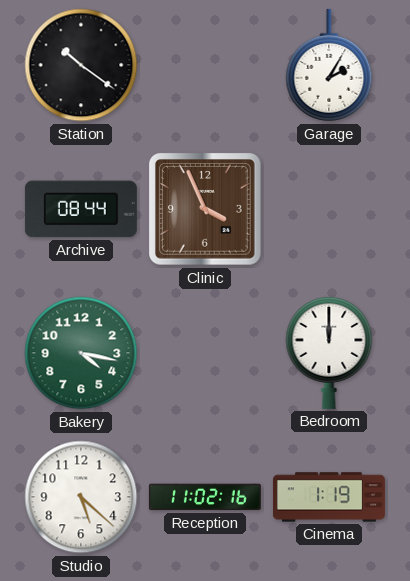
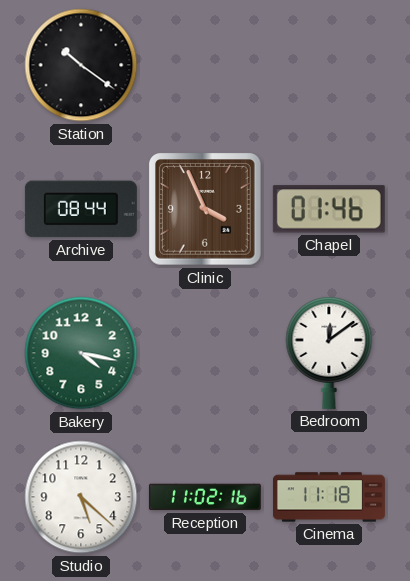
Garage: 2:05 -> none
Chapel: none -> 01:46
Bedroom: 12:00 -> 12:09
Cinema: 1:19 -> 11:18
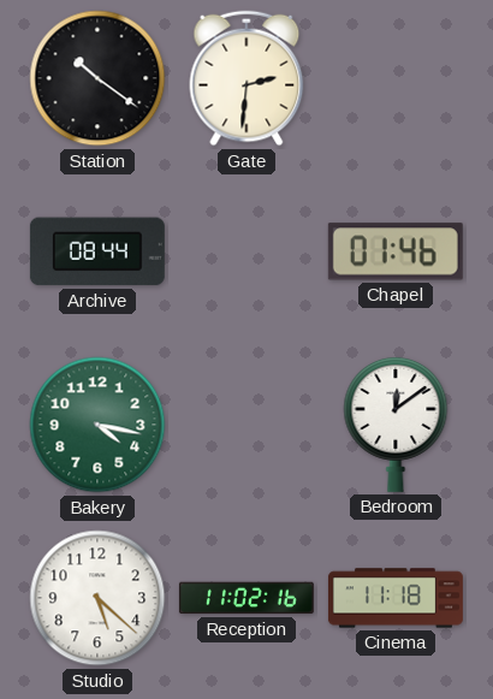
Gate: none -> 2:31
Clinic: 3:56 -> none
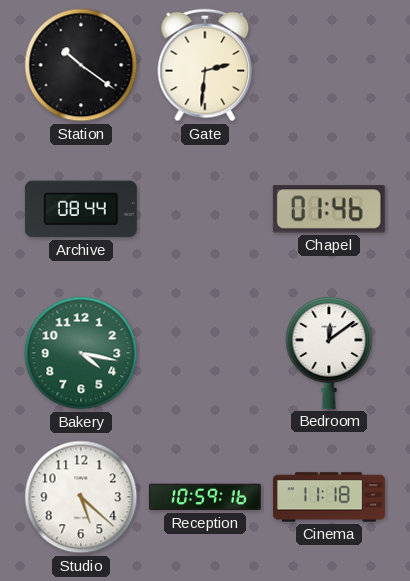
Reception: 11:02 -> 10:59
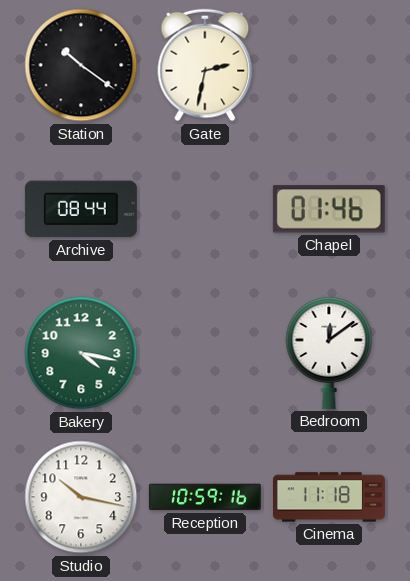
Gate: 2:31 -> 2:32
Studio: 5:22 -> 10:17
